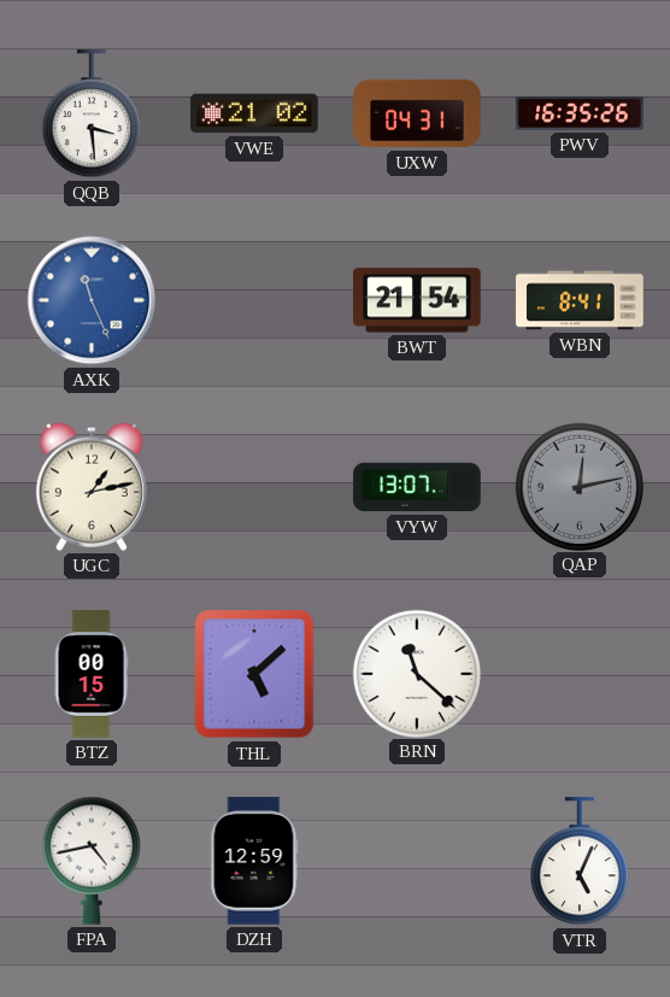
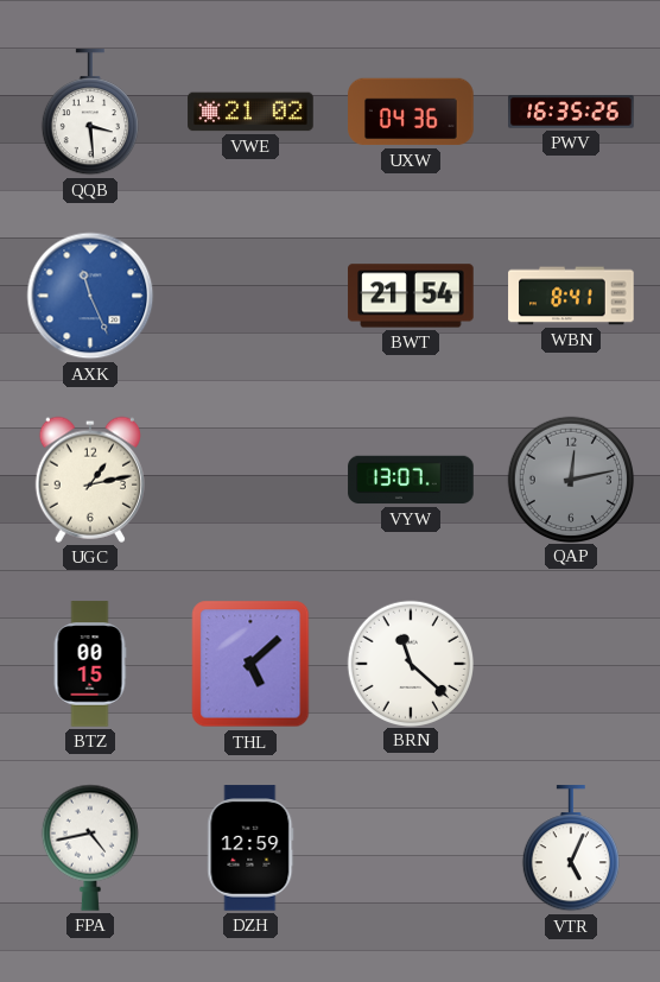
UXW: 04:31 -> 04:36
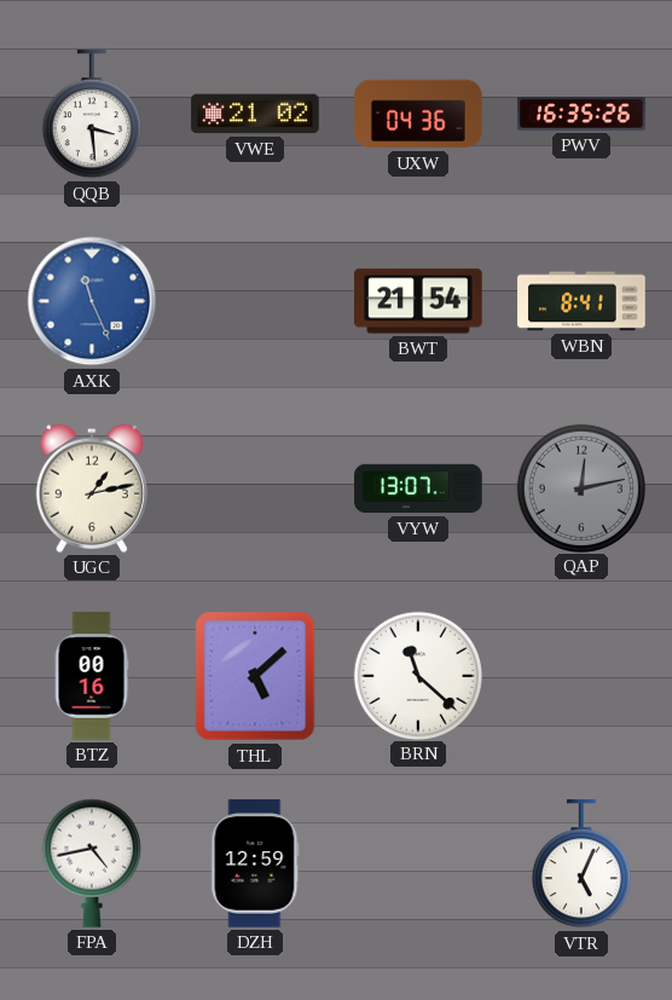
BTZ: 00:15 -> 00:16
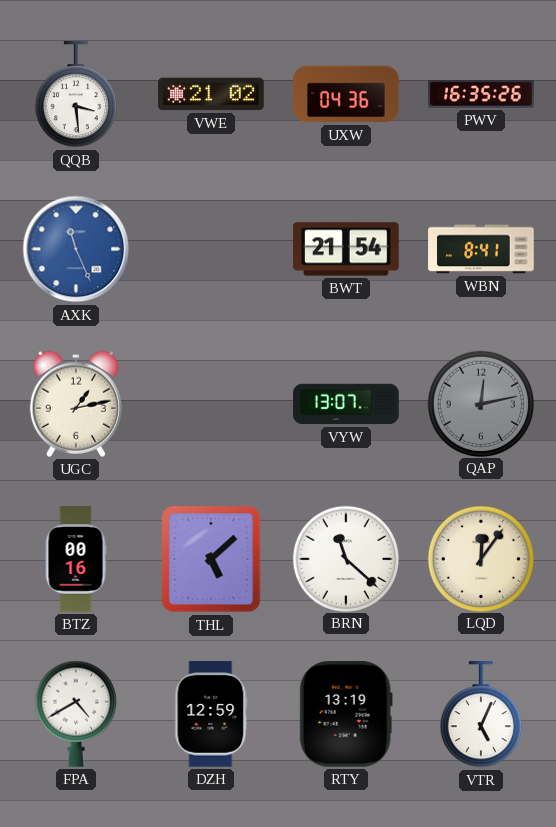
LQD: none -> 12:06
FPA: 4:43 -> 4:40
RTY: none -> 13:19
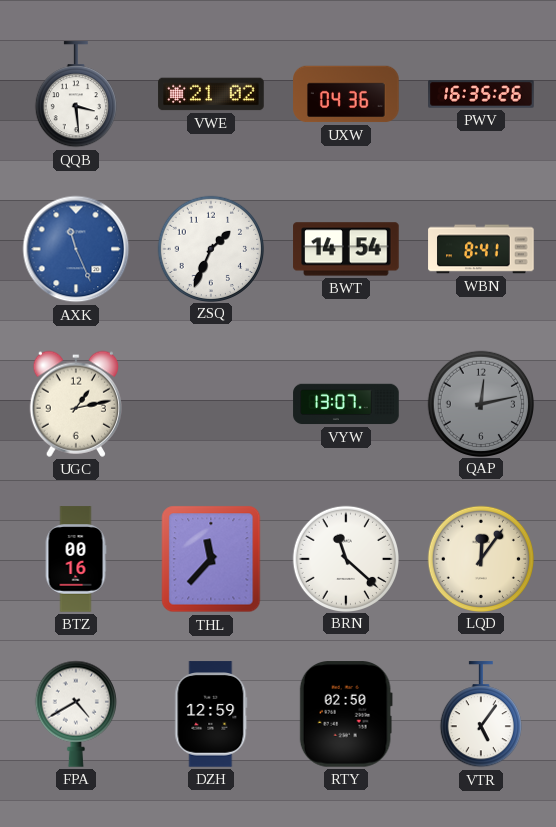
ZSQ: none -> 1:34
BWT: 21:54 -> 14:54
THL: 5:08 -> 11:37
RTY: 13:19 -> 02:50
VTR: 5:04 -> 5:06
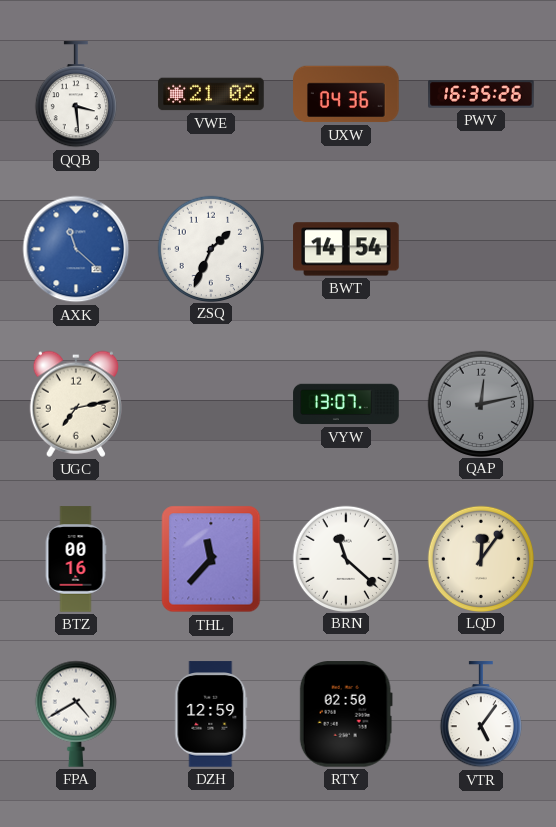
AXK: 11:26 -> 11:22
WBN: 8:41 -> none
UGC: 1:13 -> 7:13
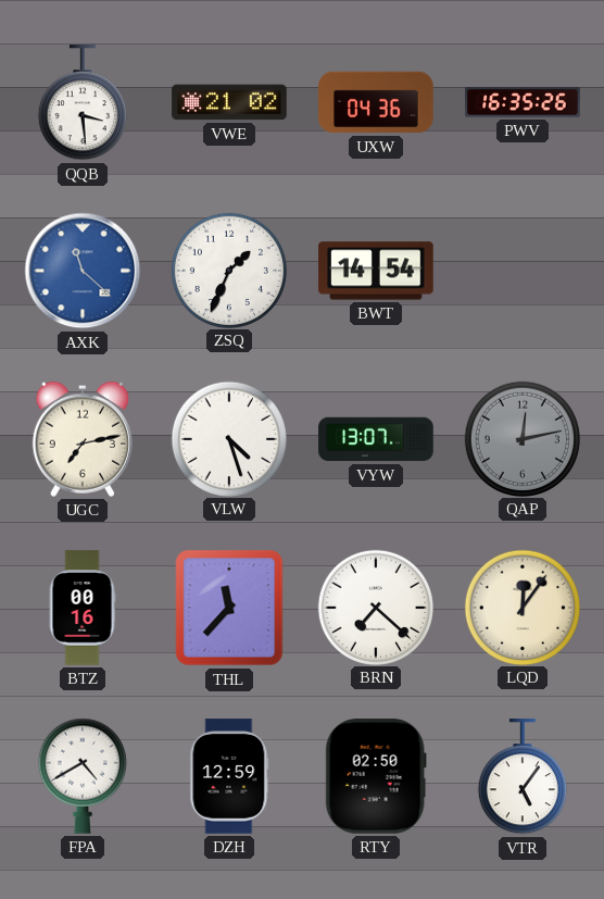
VLW: none -> 4:27
BRN: 11:22 -> 7:22
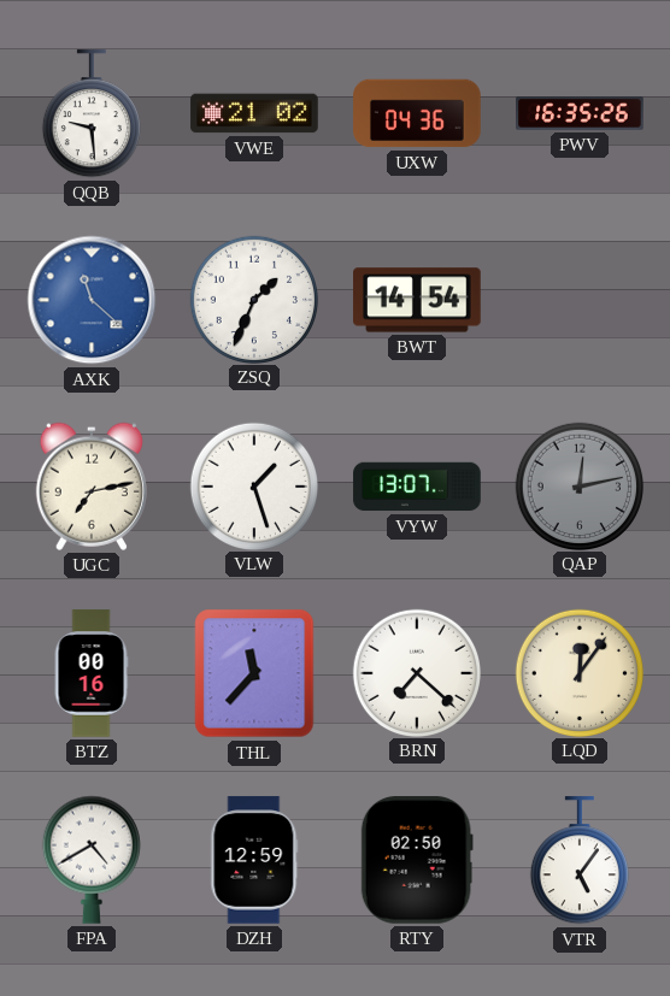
QQB: 3:29 -> 9:29
VLW: 4:27 -> 1:27
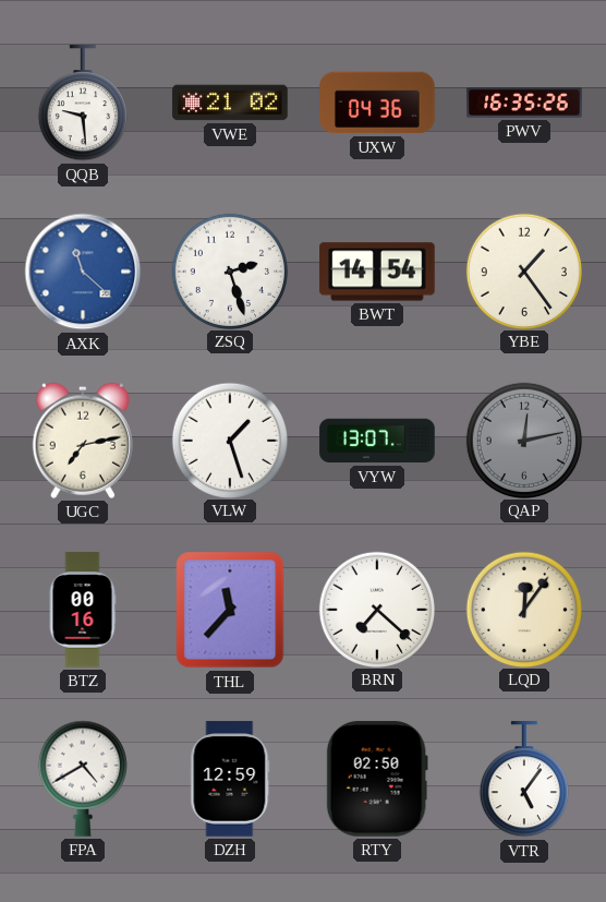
ZSQ: 1:34 -> 2:27
YBE: none -> 1:24
